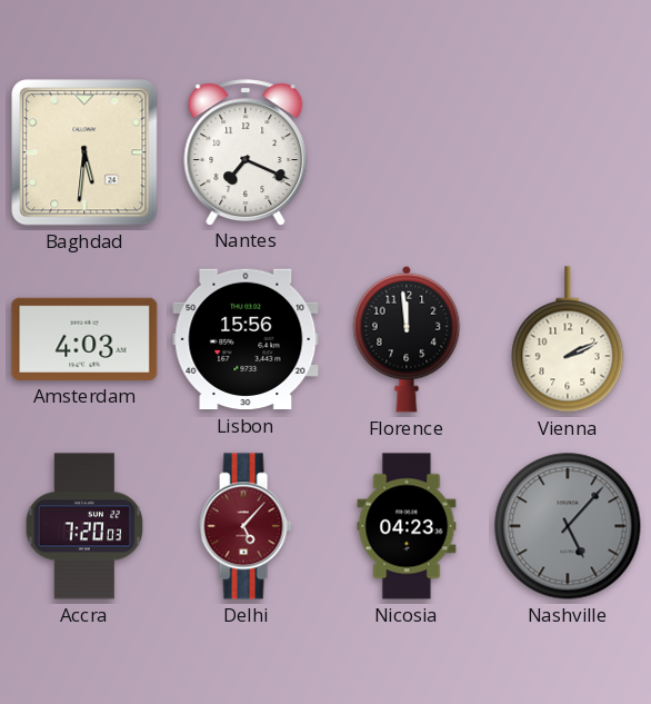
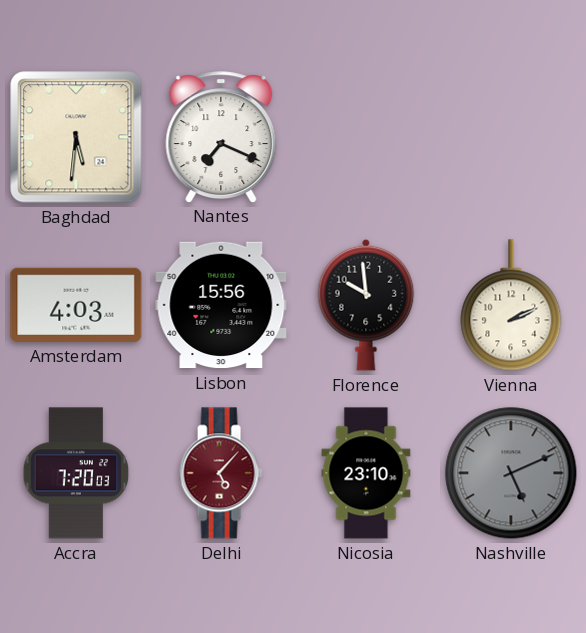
Florence: 11:59 -> 9:59
Nicosia: 04:23 -> 23:10
Nashville: 5:07 -> 5:11
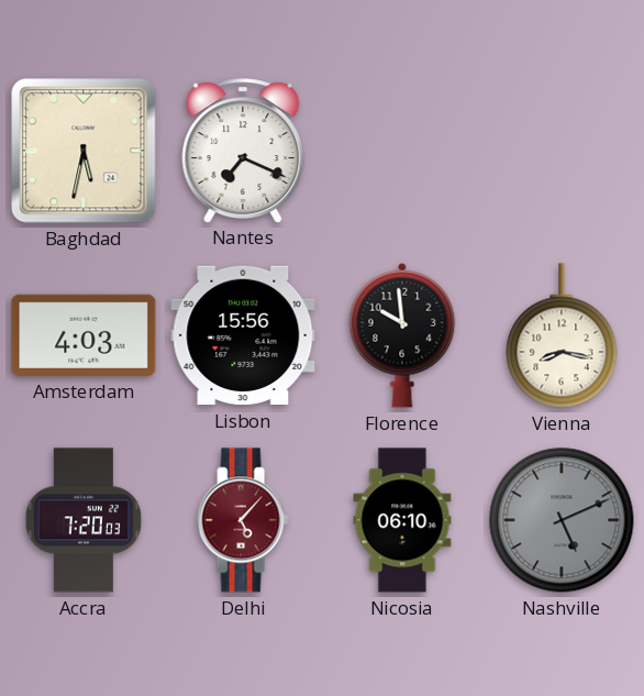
Baghdad: 5:31 -> 5:32
Vienna: 2:11 -> 8:17
Nicosia: 23:10 -> 06:10
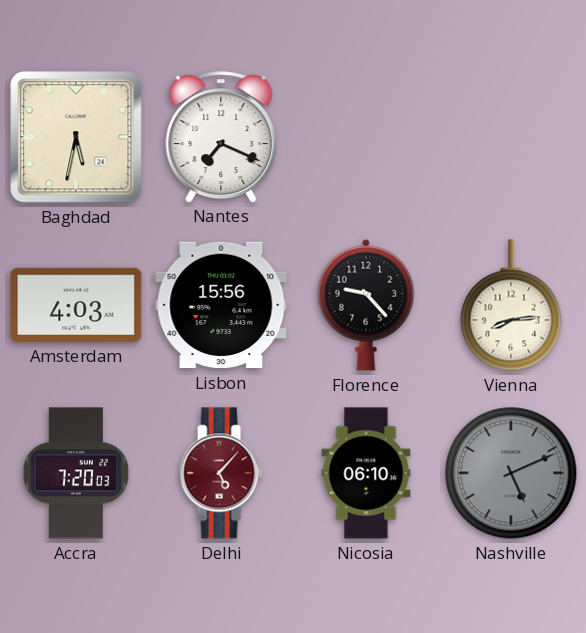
Florence: 9:59 -> 9:23
Vienna: 8:17 -> 8:14
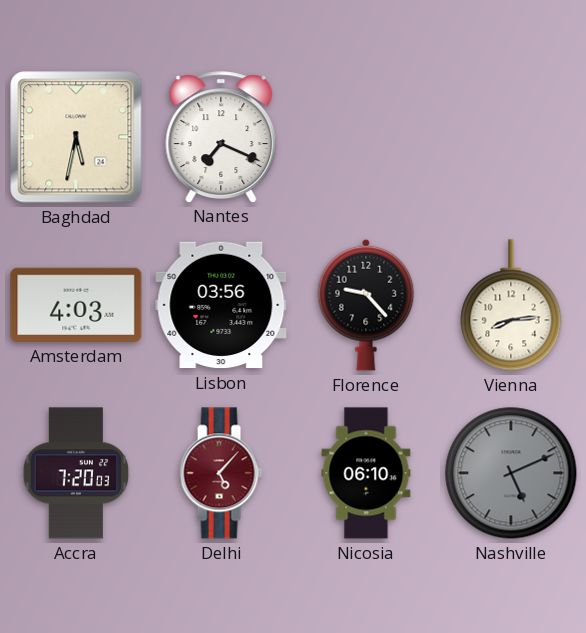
Lisbon: 15:56 -> 03:56
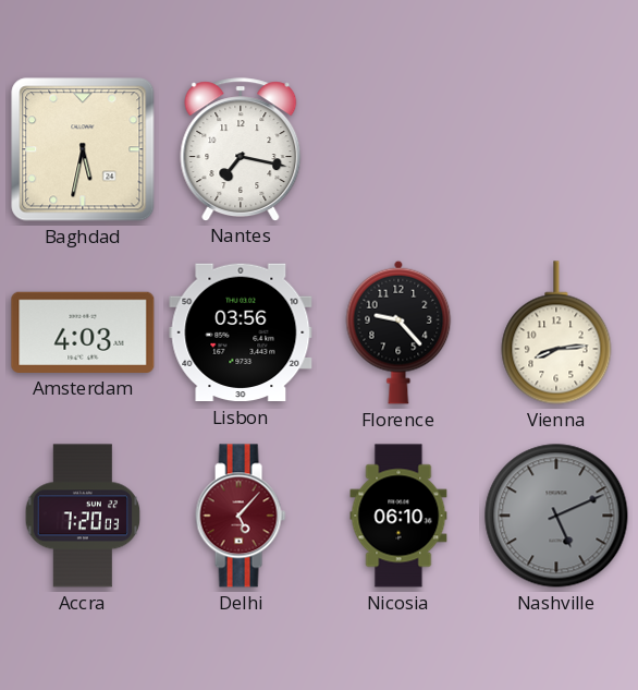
Nantes: 7:19 -> 7:17
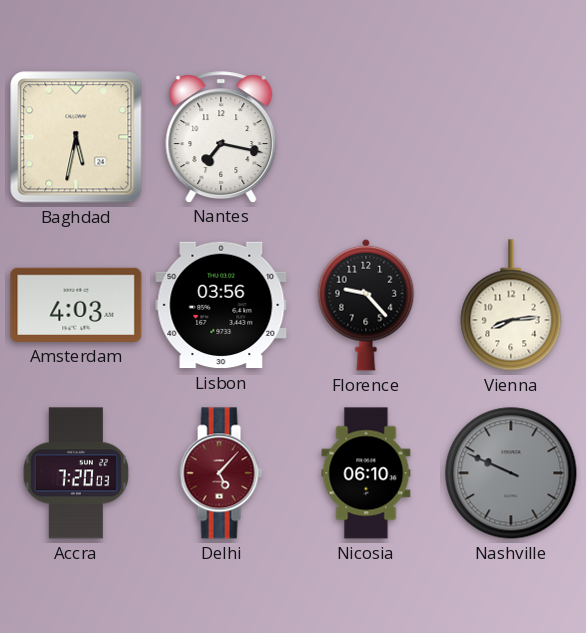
Nashville: 5:11 -> 9:49
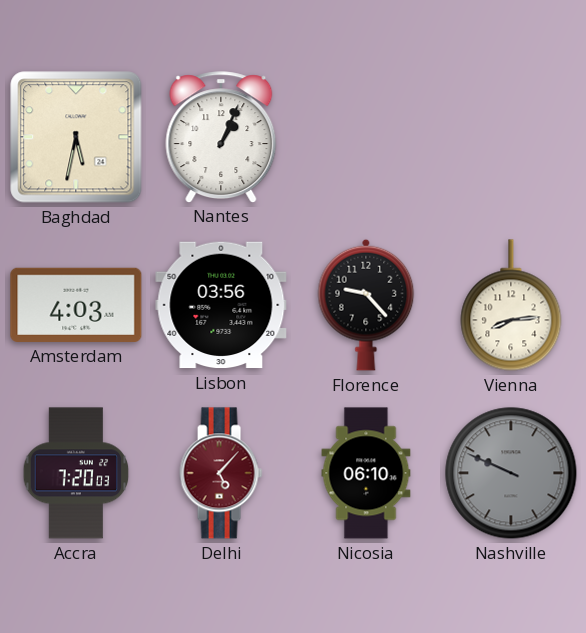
Nantes: 7:17 -> 1:04
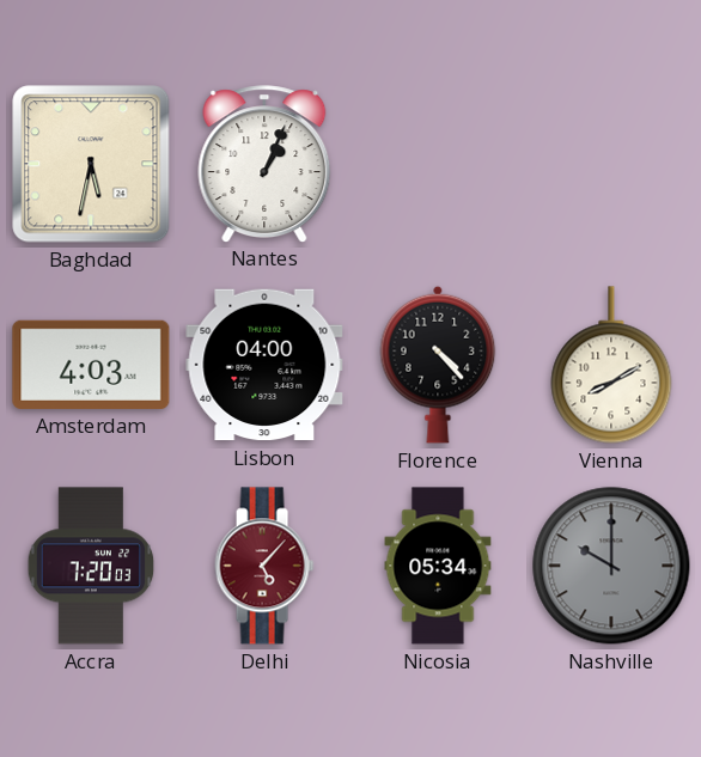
Lisbon: 03:56 -> 04:00
Florence: 9:23 -> 4:23
Vienna: 8:14 -> 8:10
Nicosia: 06:10 -> 05:34
Nashville: 9:49 -> 10:00
